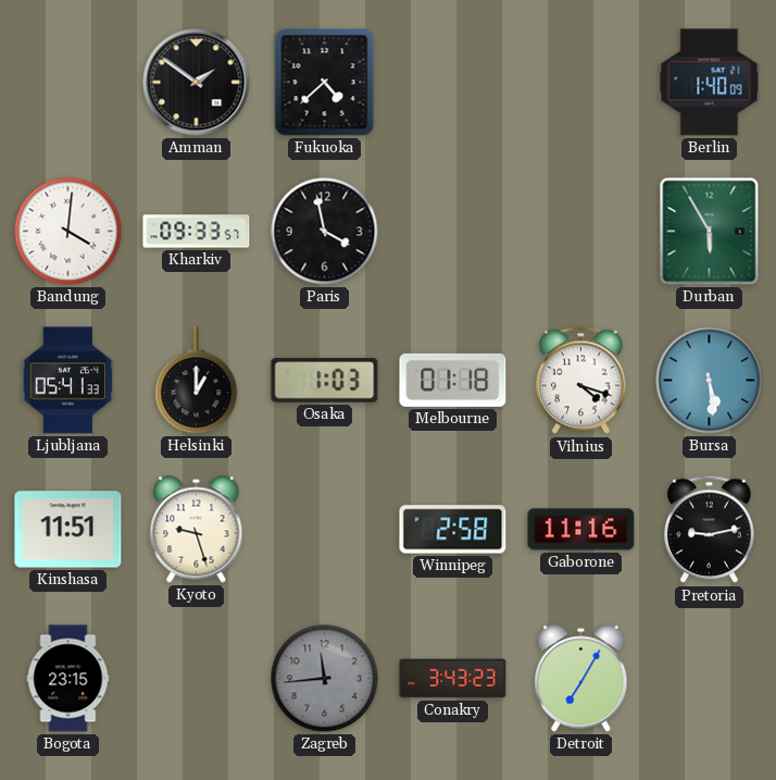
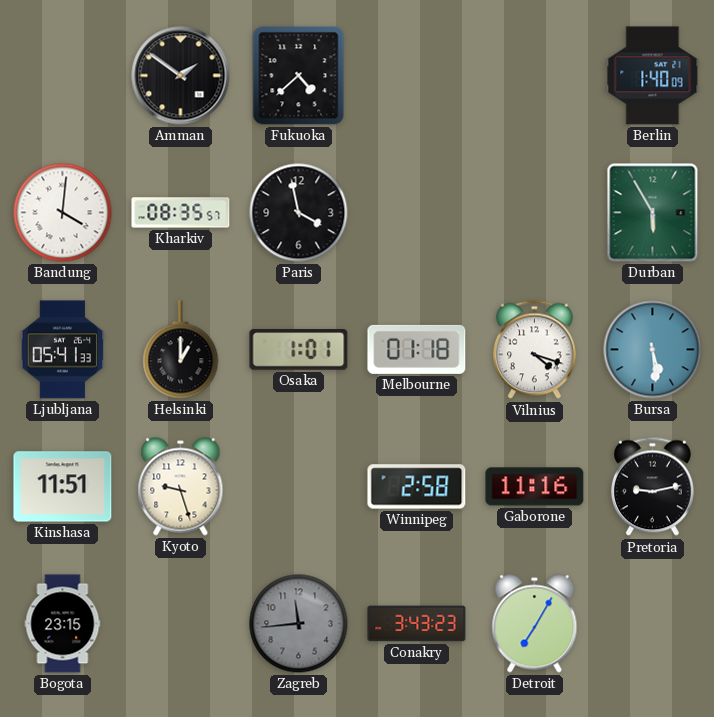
Kharkiv: 09:33 -> 08:35
Osaka: 1:03 -> 1:01
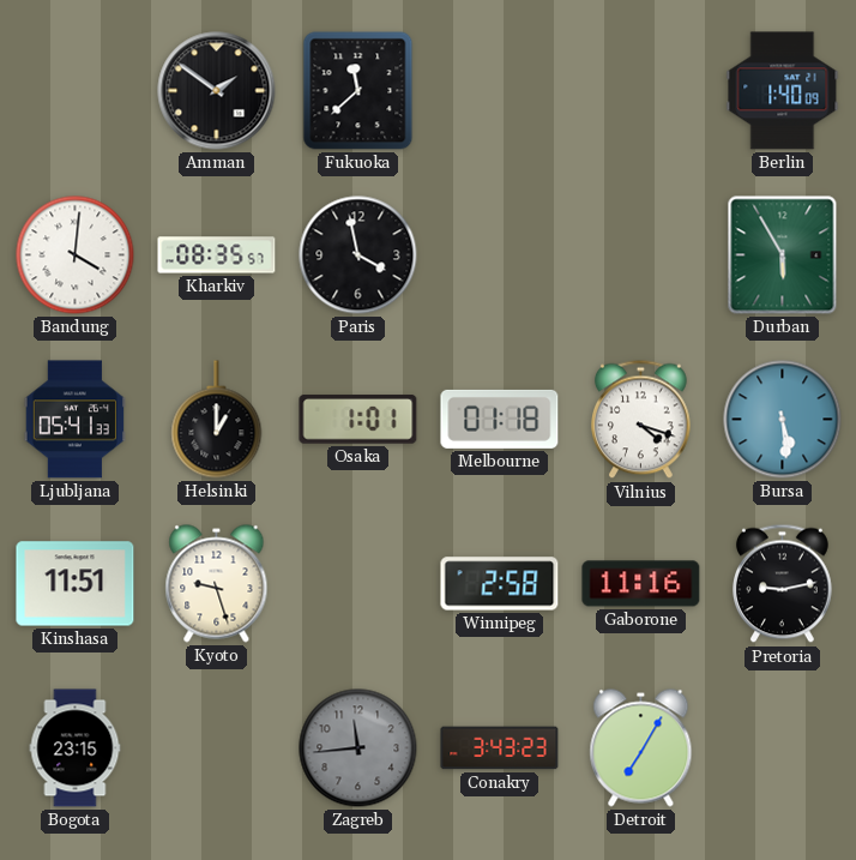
Fukuoka: 4:38 -> 11:38
